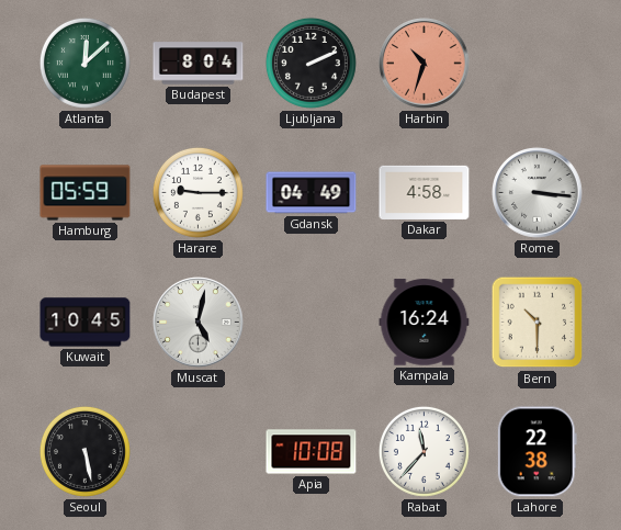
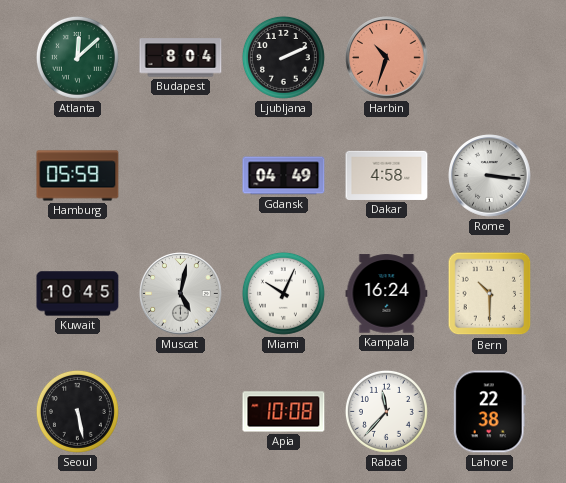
Harare: 9:15 -> none
Miami: none -> 10:04
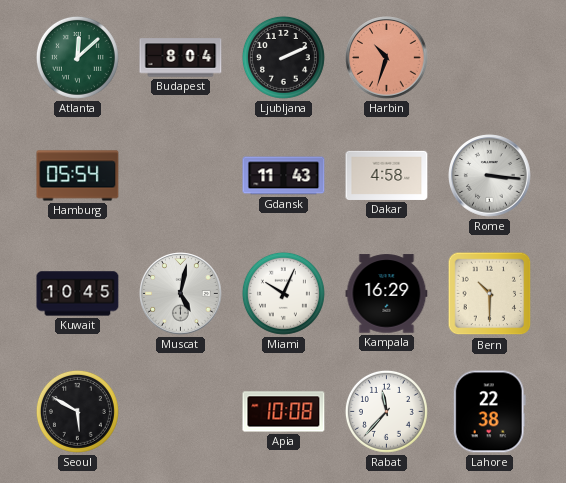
Hamburg: 05:59 -> 05:54
Gdansk: 04:49 -> 11:43
Kampala: 16:24 -> 16:29
Seoul: 5:28 -> 5:50
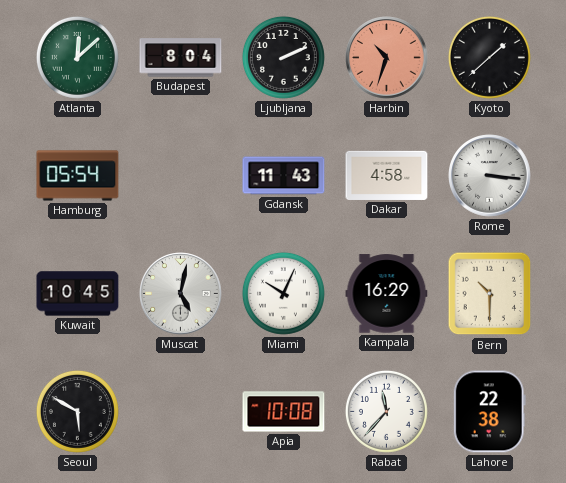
Kyoto: none -> 1:38
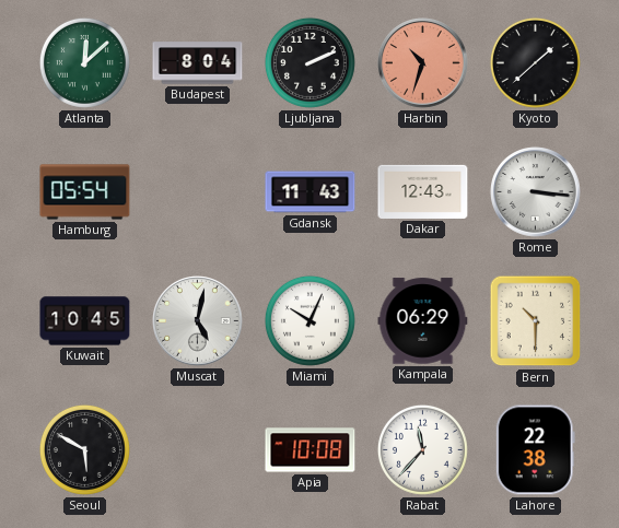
Dakar: 4:58 -> 12:43
Kampala: 16:29 -> 06:29
